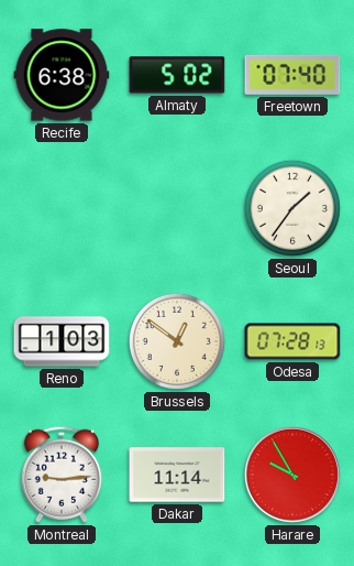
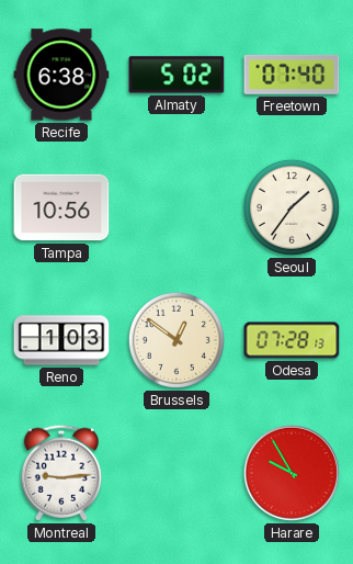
Tampa: none -> 10:56
Dakar: 11:14 -> none
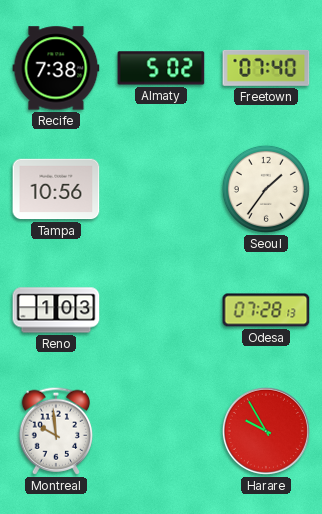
Recife: 6:38 -> 7:38
Brussels: 12:51 -> none
Montreal: 9:14 -> 9:59
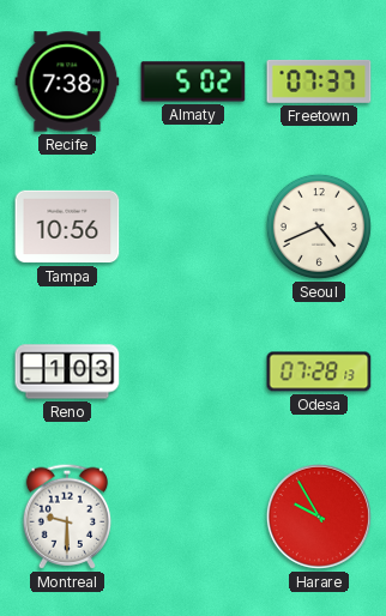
Freetown: 07:40 -> 07:37
Seoul: 1:36 -> 4:41
Montreal: 9:59 -> 9:30
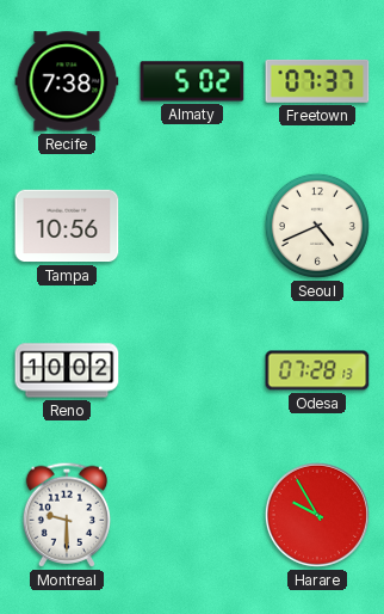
Reno: 1:03 -> 10:02
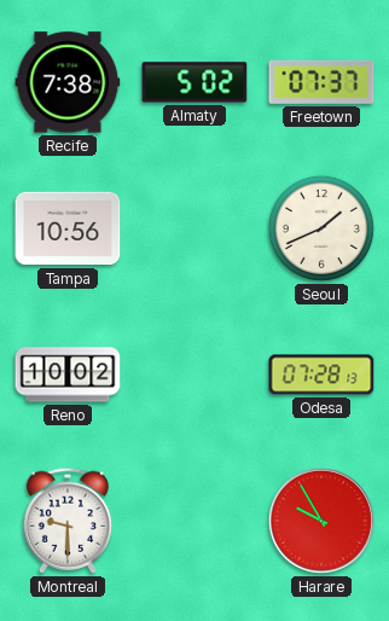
Seoul: 4:41 -> 1:41
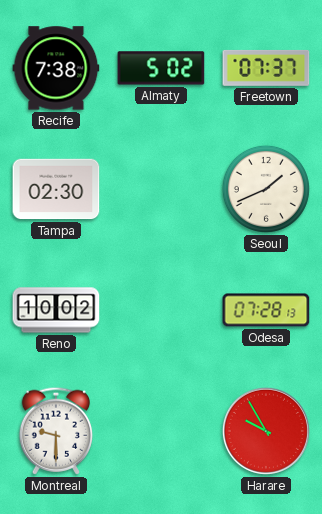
Tampa: 10:56 -> 02:30
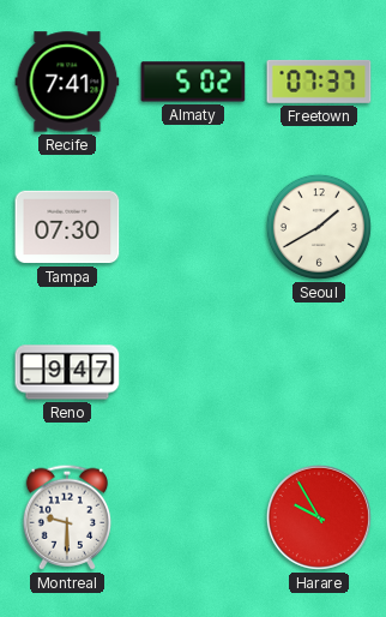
Recife: 7:38 -> 7:41
Tampa: 02:30 -> 07:30
Seoul: 1:41 -> 1:40
Reno: 10:02 -> 9:47
Odesa: 07:28 -> none
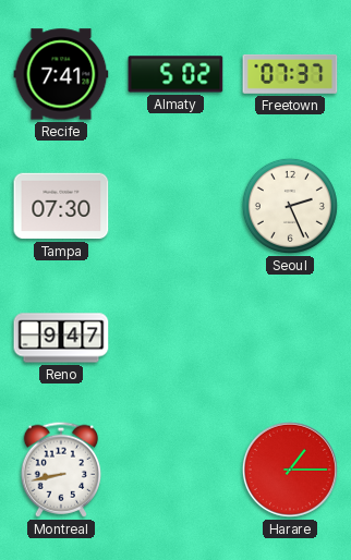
Seoul: 1:40 -> 2:26
Montreal: 9:30 -> 8:43
Harare: 9:55 -> 1:15
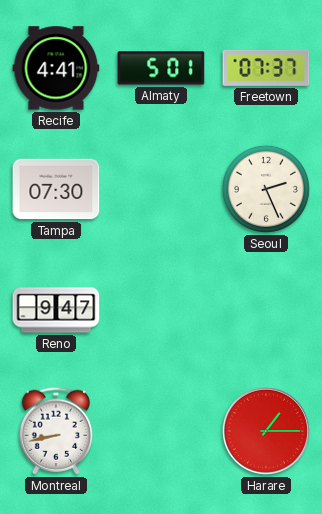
Recife: 7:41 -> 4:41
Almaty: 5:02 -> 5:01
